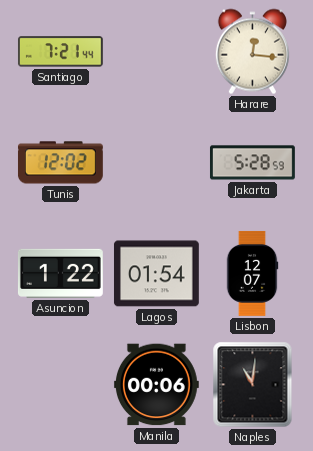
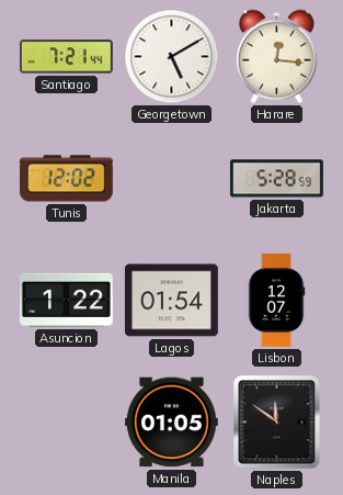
Georgetown: none -> 5:10
Manila: 00:06 -> 01:05
Naples: 11:01 -> 11:51
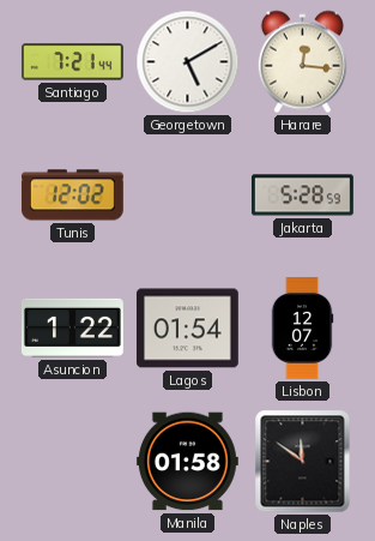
Manila: 01:05 -> 01:58
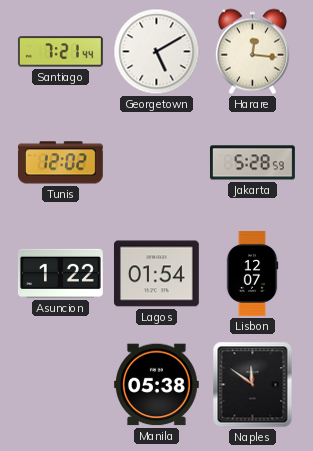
Manila: 01:58 -> 05:38
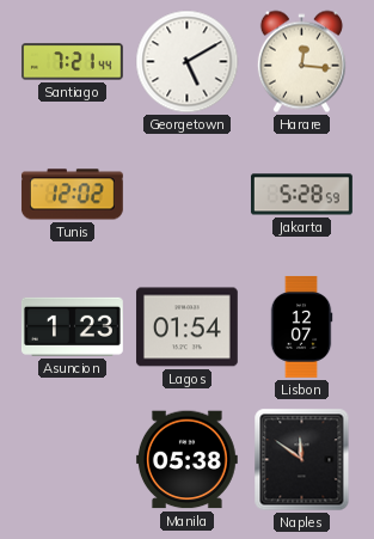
Asuncion: 1:22 -> 1:23
